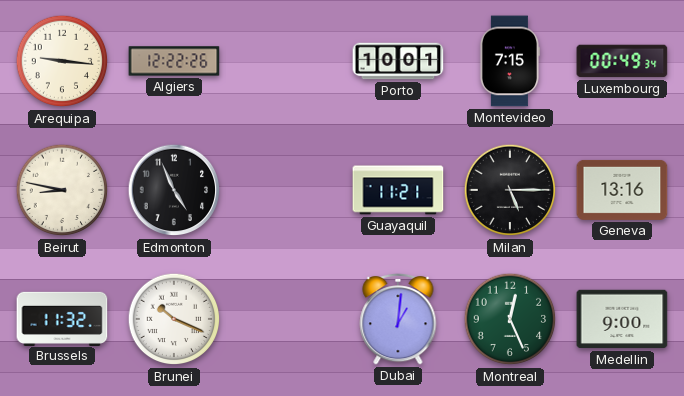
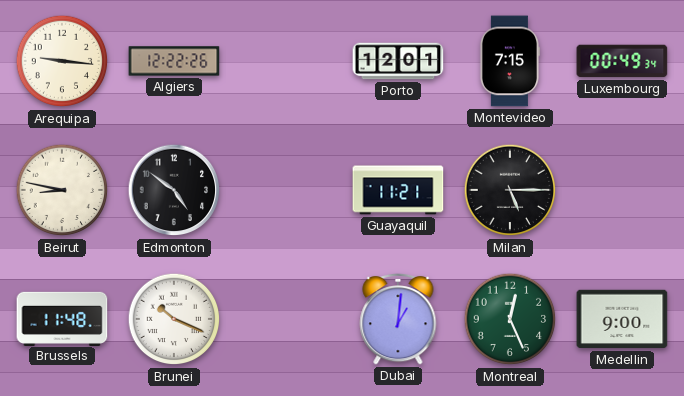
Porto: 10:01 -> 12:01
Edmonton: 4:56 -> 4:51
Geneva: 13:16 -> none
Brussels: 11:32 -> 11:48
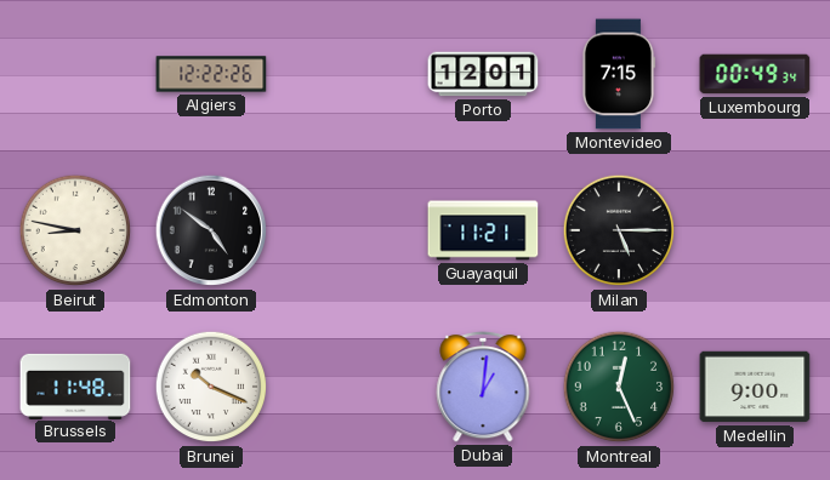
Arequipa: 9:16 -> none
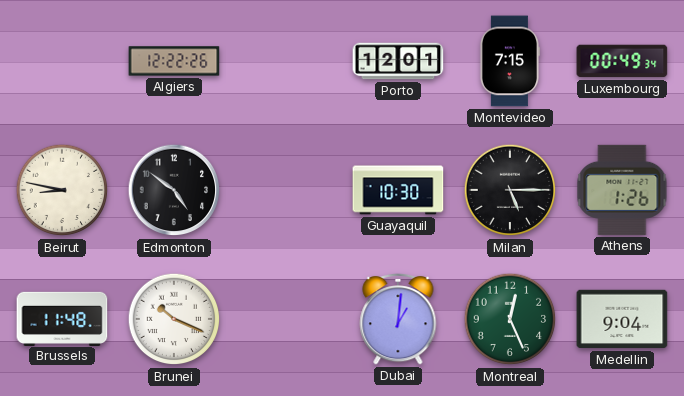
Guayaquil: 11:21 -> 10:30
Athens: none -> 1:26
Medellin: 9:00 -> 9:04
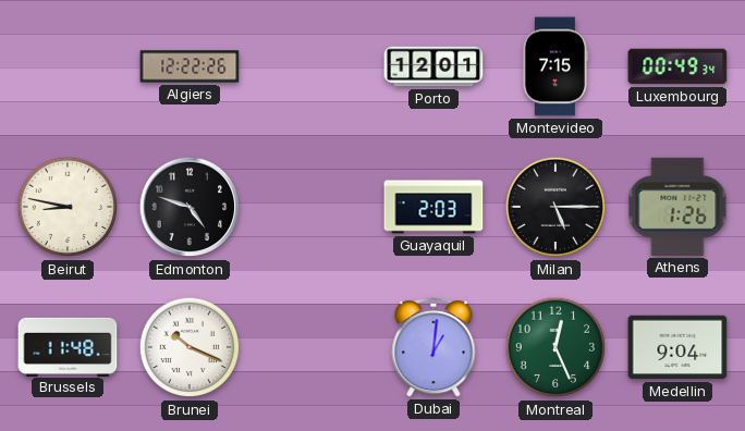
Edmonton: 4:51 -> 4:48
Guayaquil: 10:30 -> 2:03
